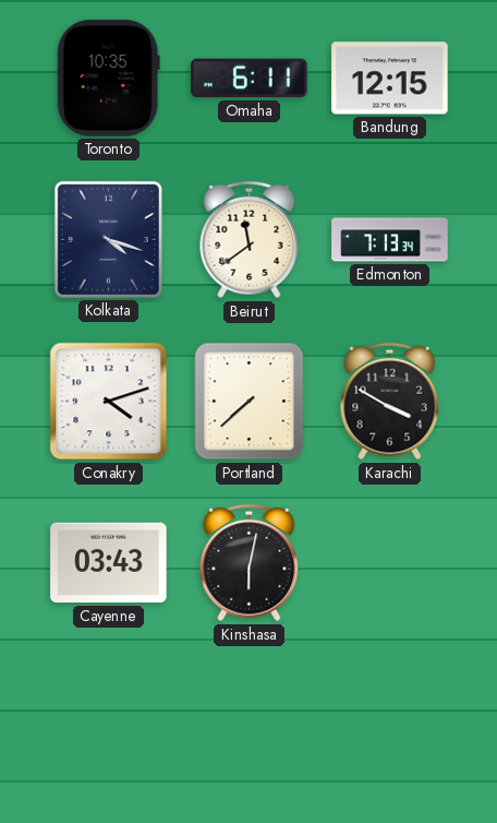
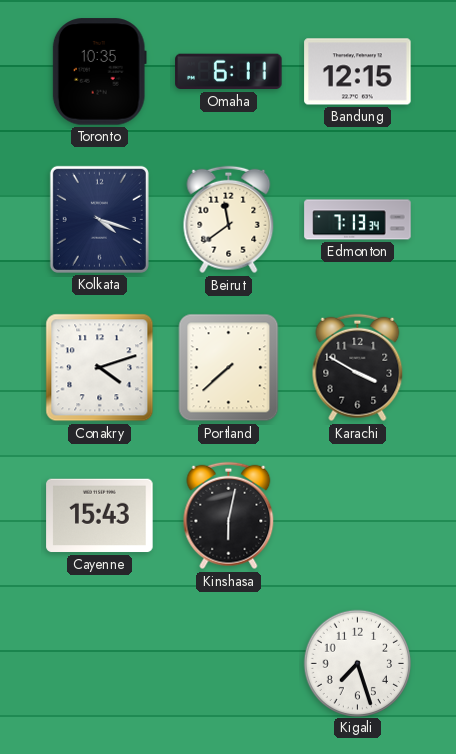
Cayenne: 03:43 -> 15:43
Kigali: none -> 7:27
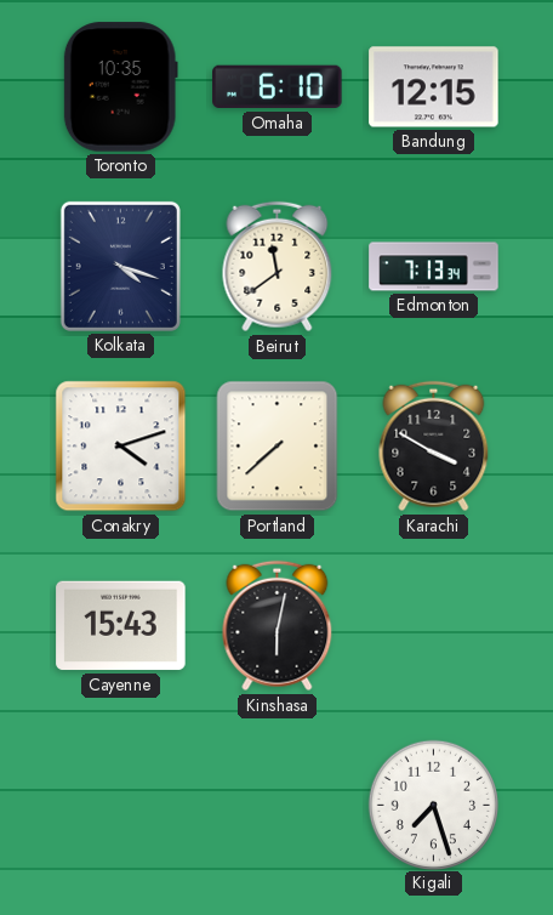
Omaha: 6:11 -> 6:10
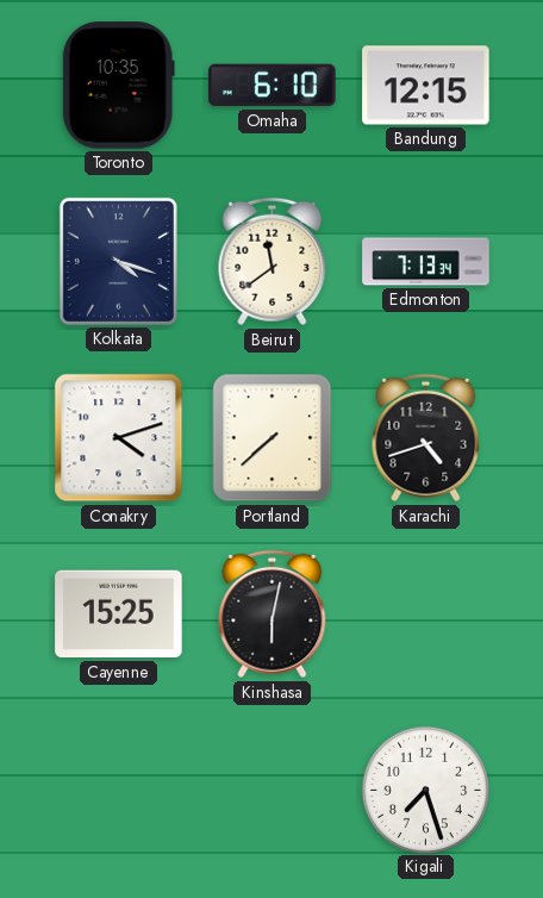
Karachi: 3:50 -> 4:42
Cayenne: 15:43 -> 15:25
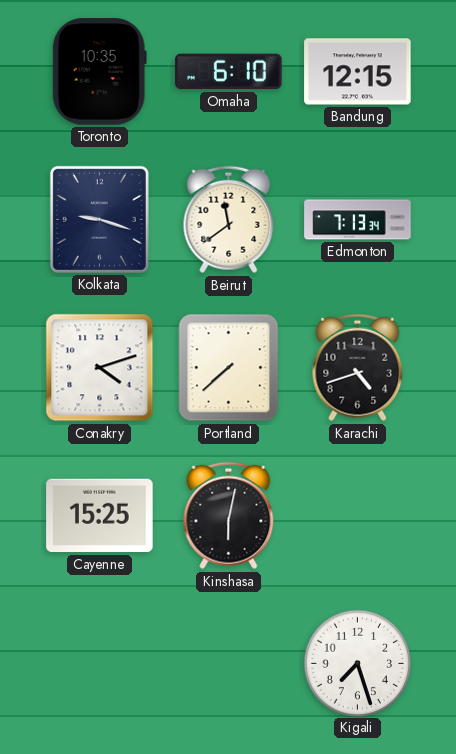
Kolkata: 4:18 -> 9:18
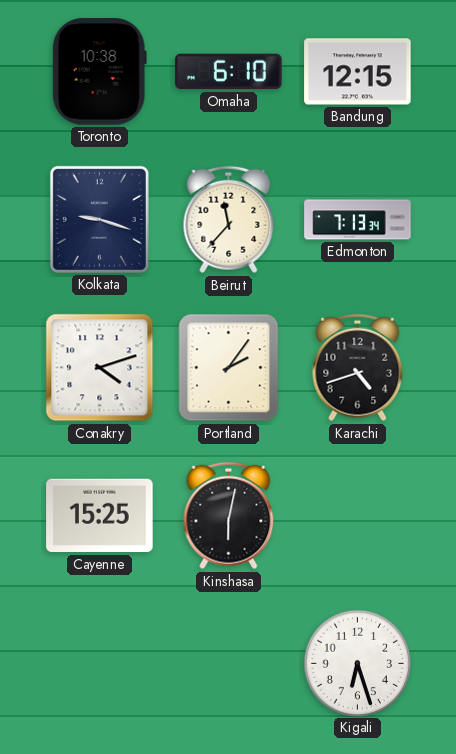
Toronto: 10:35 -> 10:38
Beirut: 11:39 -> 11:37
Portland: 7:38 -> 2:06
Kigali: 7:27 -> 6:27
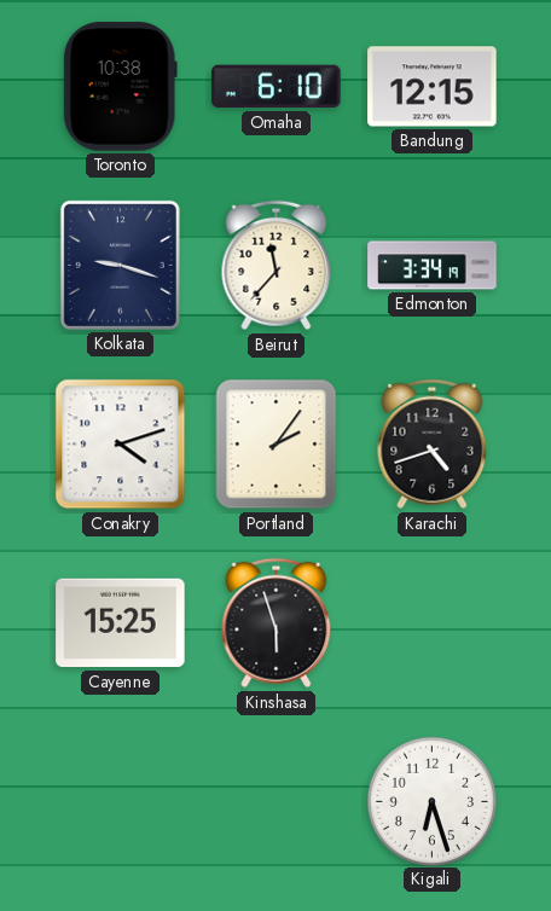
Edmonton: 7:13 -> 3:34
Kinshasa: 6:02 -> 5:57
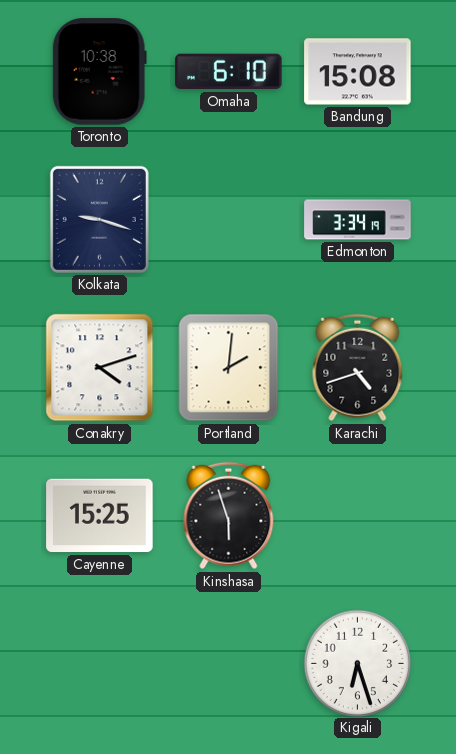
Bandung: 12:15 -> 15:08
Beirut: 11:37 -> none
Portland: 2:06 -> 2:01
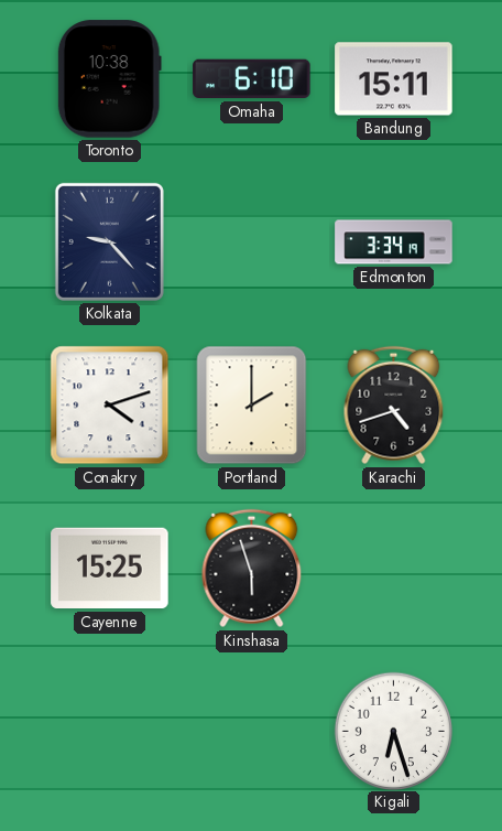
Bandung: 15:08 -> 15:11
Kolkata: 9:18 -> 9:23
Portland: 2:01 -> 2:00
